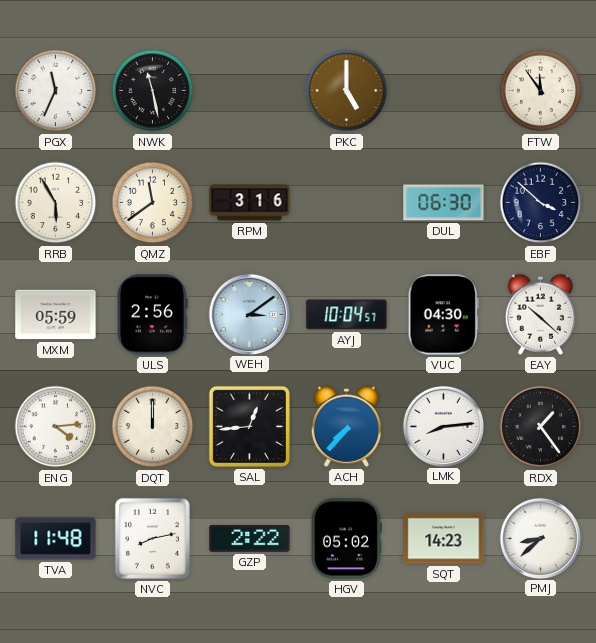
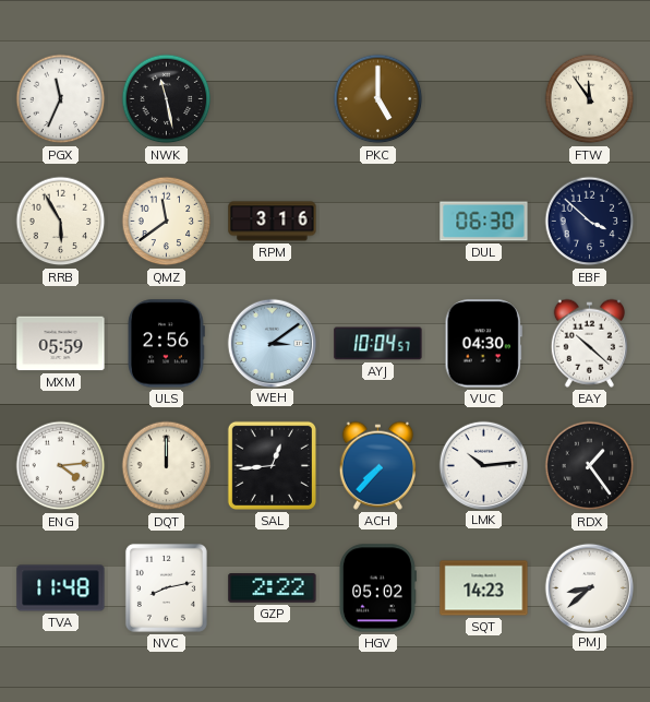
LMK: 8:14 -> 10:14
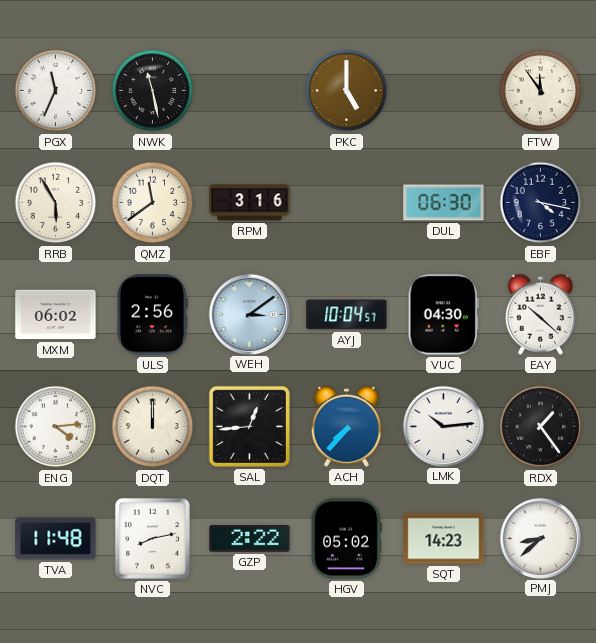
EBF: 3:52 -> 4:17
MXM: 05:59 -> 06:02
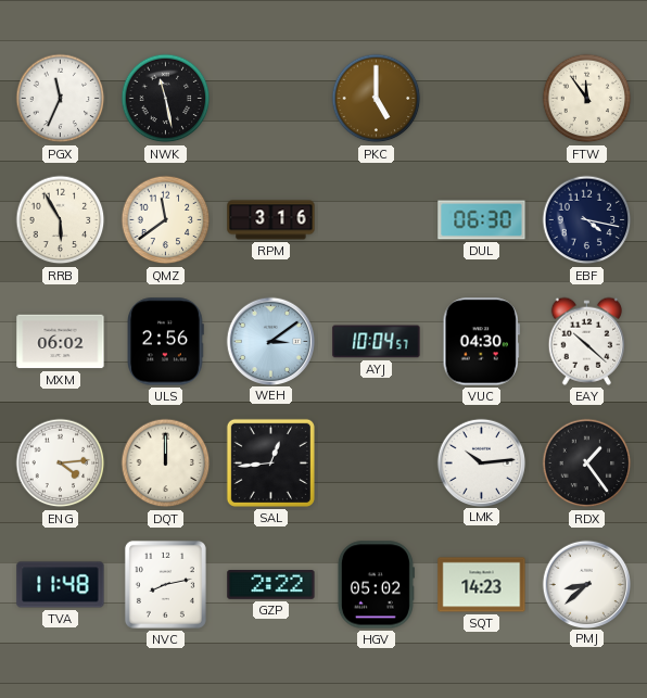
ACH: 7:37 -> none
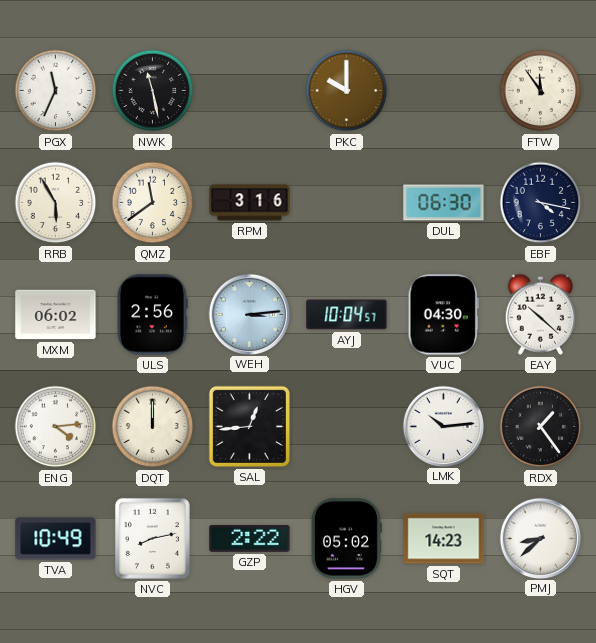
PKC: 5:00 -> 10:00
WEH: 3:09 -> 3:14
TVA: 11:48 -> 10:49
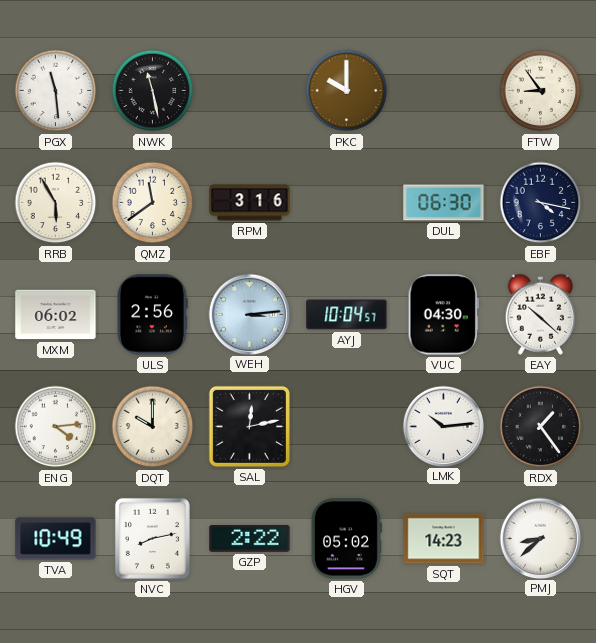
PGX: 11:34 -> 11:29
FTW: 11:54 -> 8:54
DQT: 12:00 -> 10:00
SAL: 12:44 -> 12:13
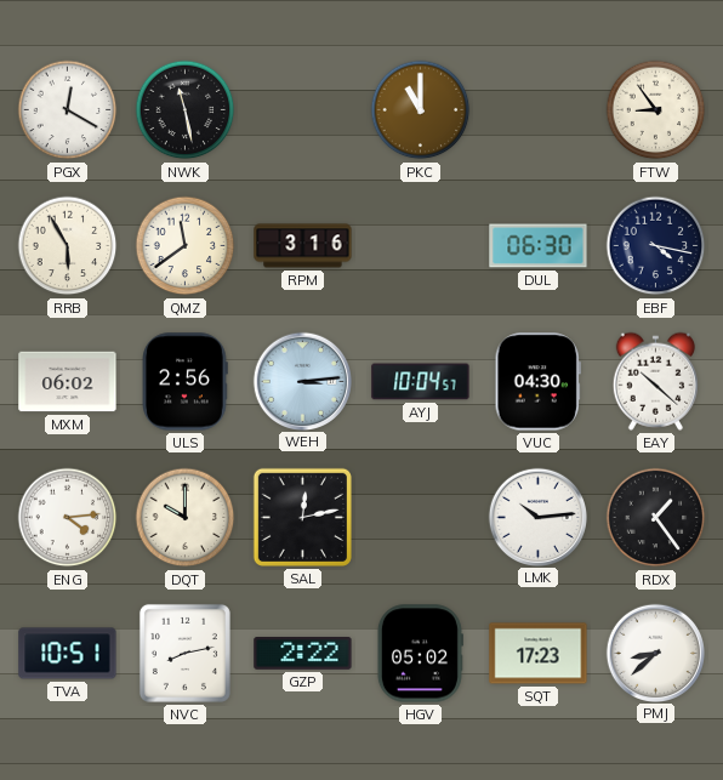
PGX: 11:29 -> 12:20
PKC: 10:00 -> 11:00
TVA: 10:49 -> 10:51
SQT: 14:23 -> 17:23
